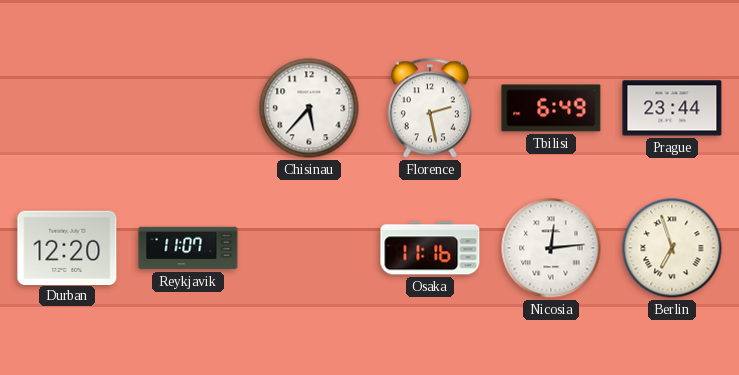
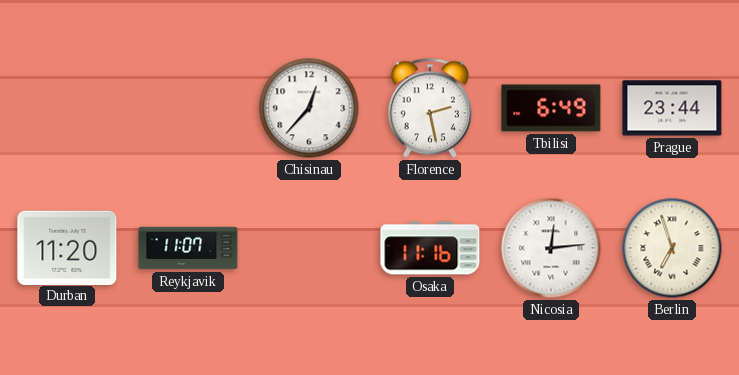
Chisinau: 5:37 -> 12:37
Durban: 12:20 -> 11:20
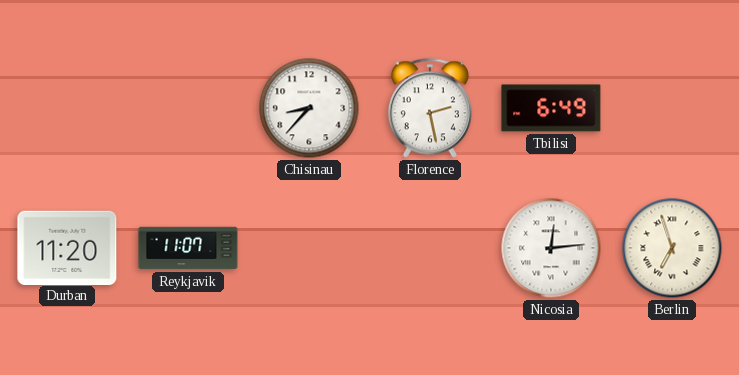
Chisinau: 12:37 -> 8:37
Prague: 23:44 -> none
Osaka: 11:16 -> none
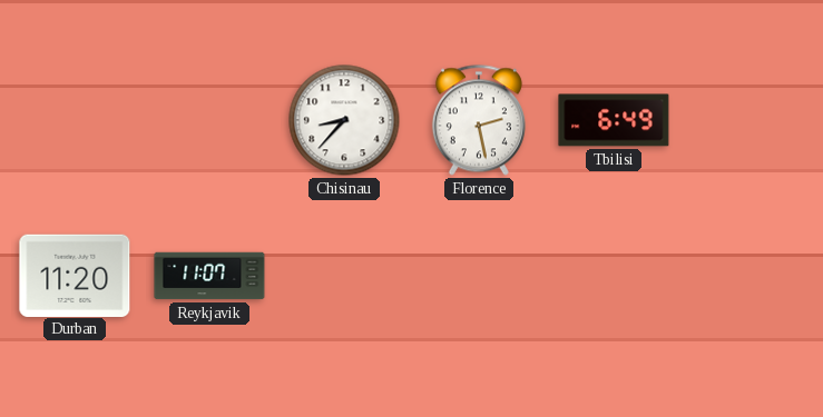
Nicosia: 12:14 -> none
Berlin: 6:57 -> none
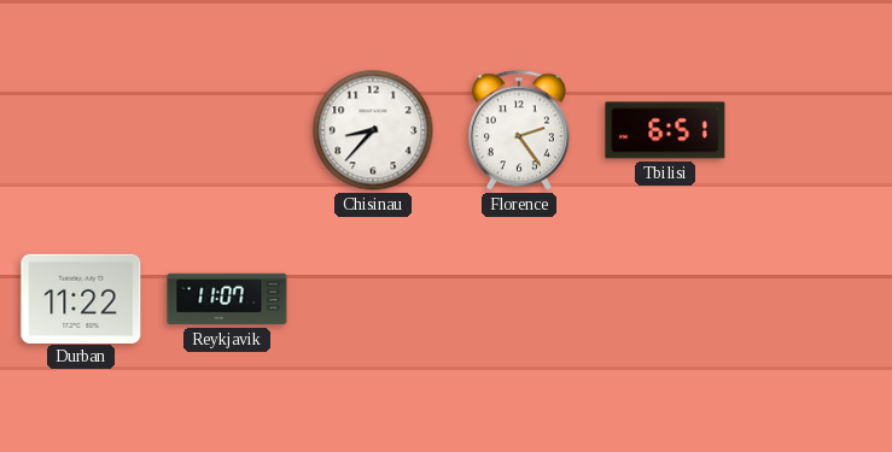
Florence: 2:28 -> 2:24
Tbilisi: 6:49 -> 6:51
Durban: 11:20 -> 11:22
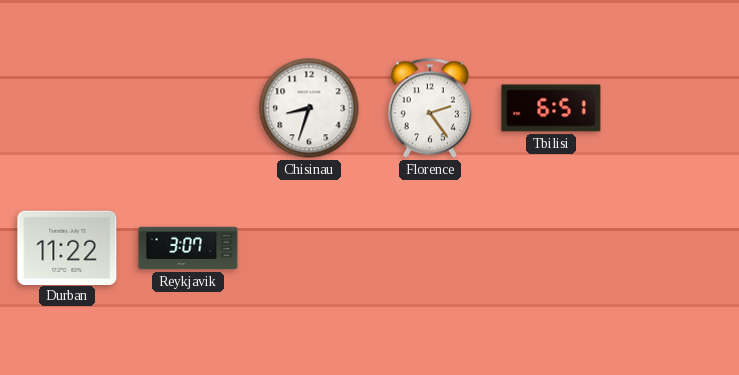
Chisinau: 8:37 -> 8:33
Reykjavik: 11:07 -> 3:07
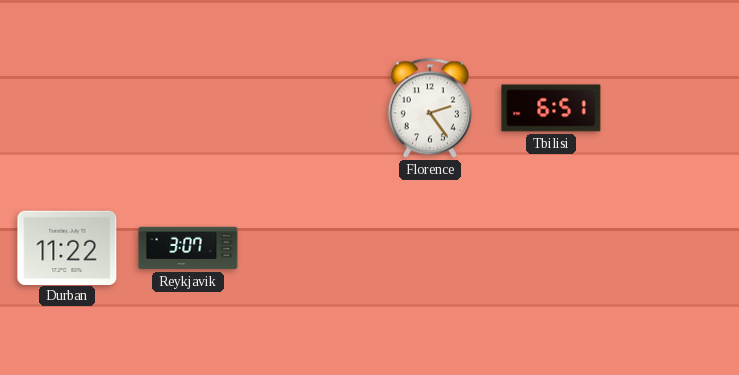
Chisinau: 8:33 -> none
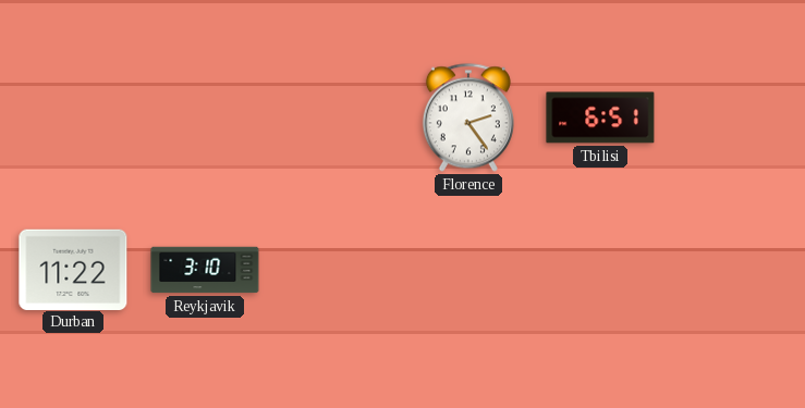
Reykjavik: 3:07 -> 3:10
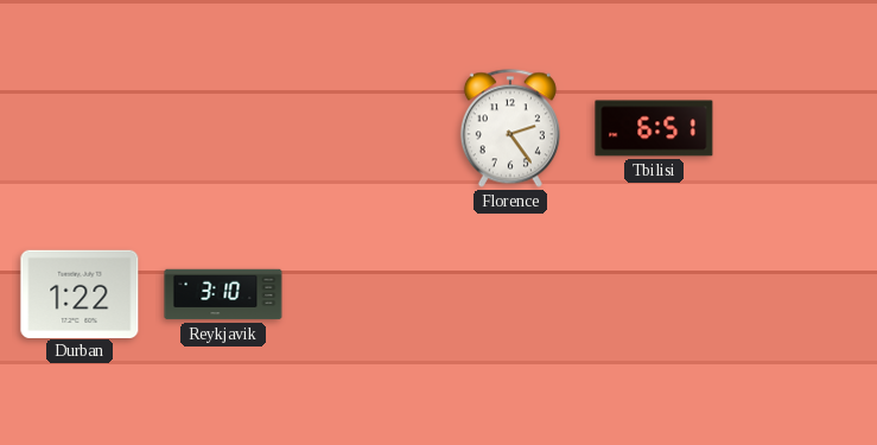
Durban: 11:22 -> 1:22
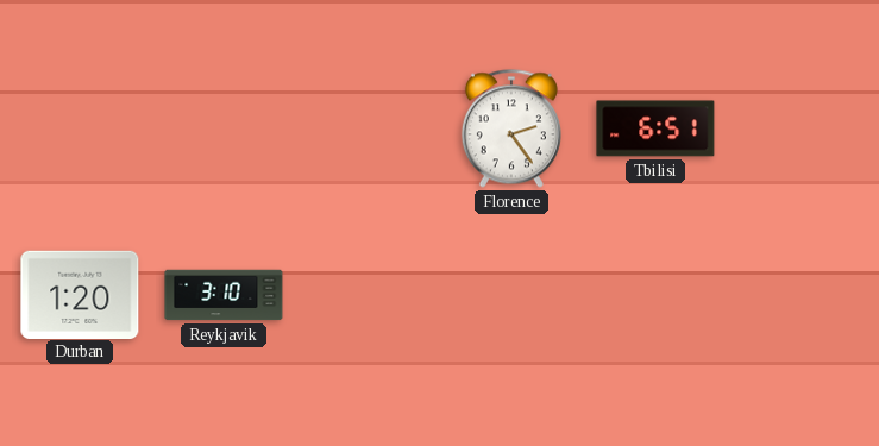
Durban: 1:22 -> 1:20
